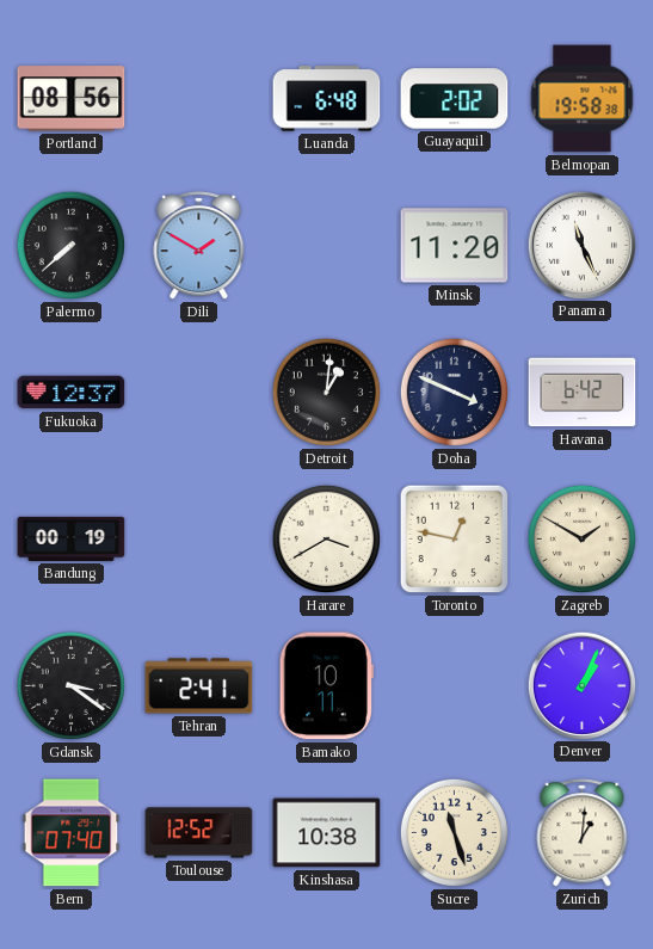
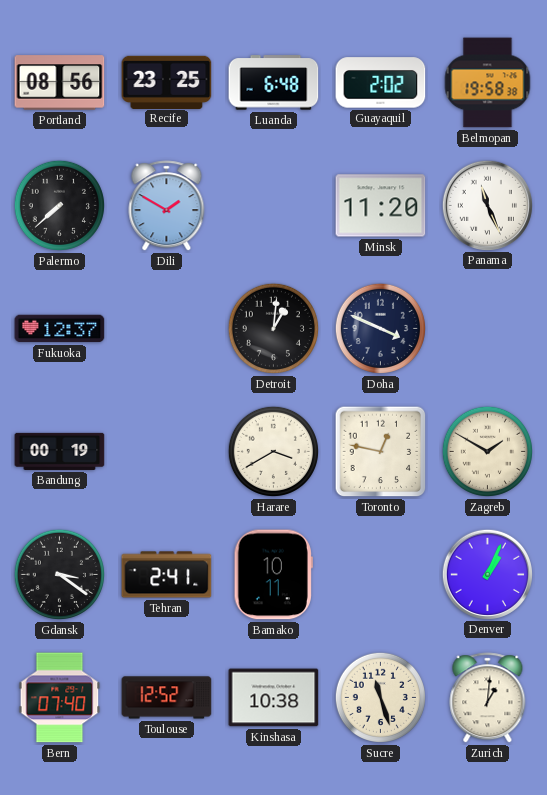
Recife: none -> 23:25
Havana: 6:42 -> none
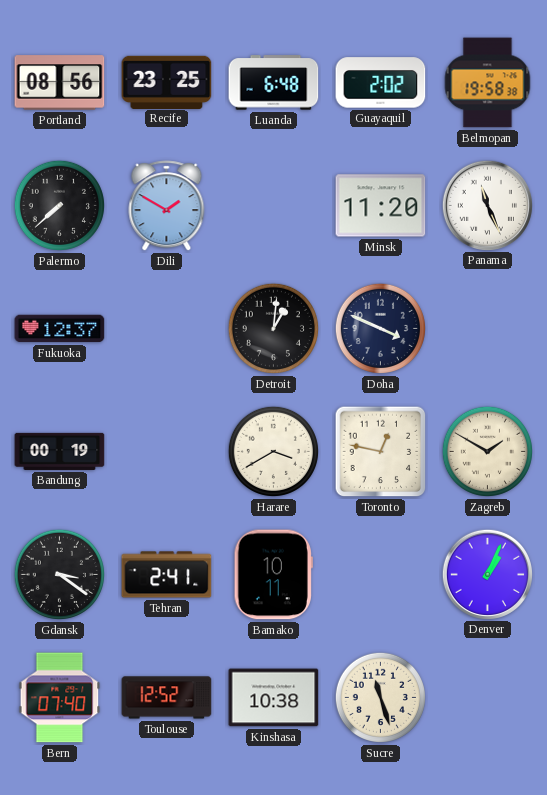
Zurich: 1:01 -> none
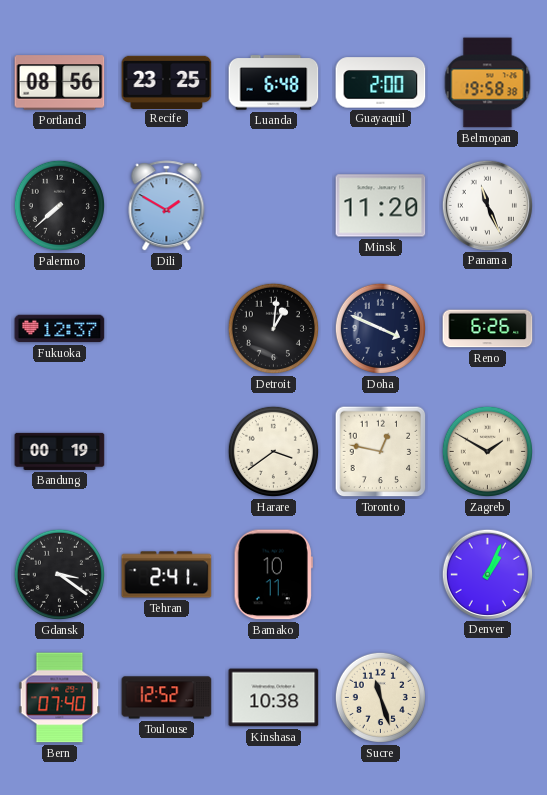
Guayaquil: 2:02 -> 2:00
Reno: none -> 6:26
Harare: 3:40 -> 3:39
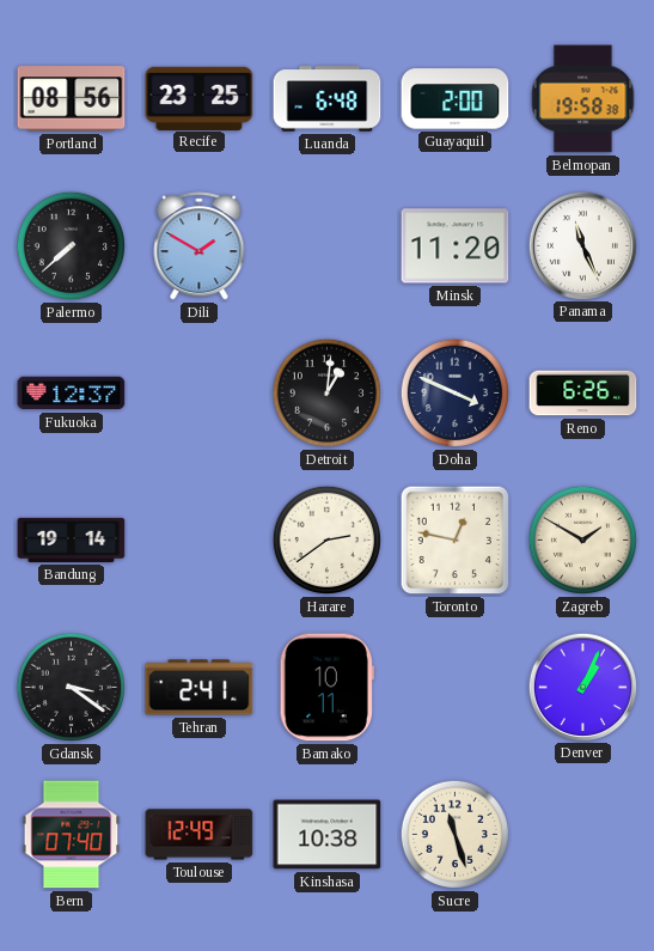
Bandung: 00:19 -> 19:14
Harare: 3:39 -> 2:39
Toulouse: 12:52 -> 12:49
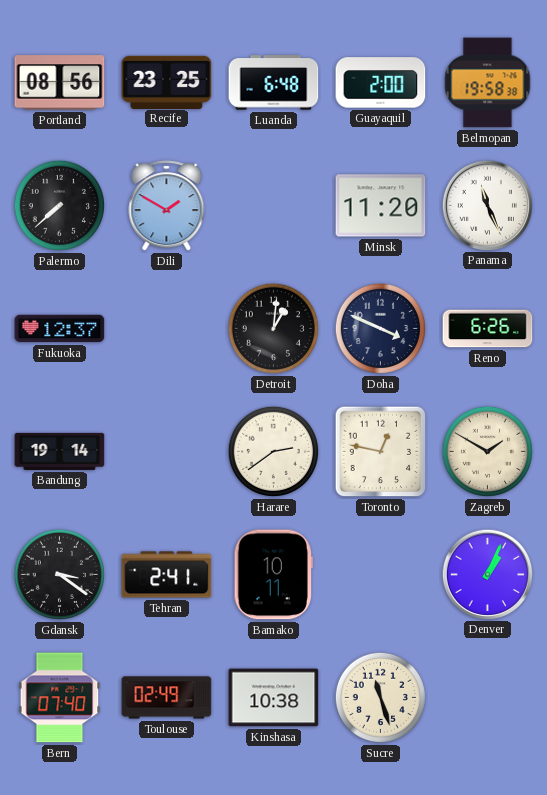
Toulouse: 12:49 -> 02:49
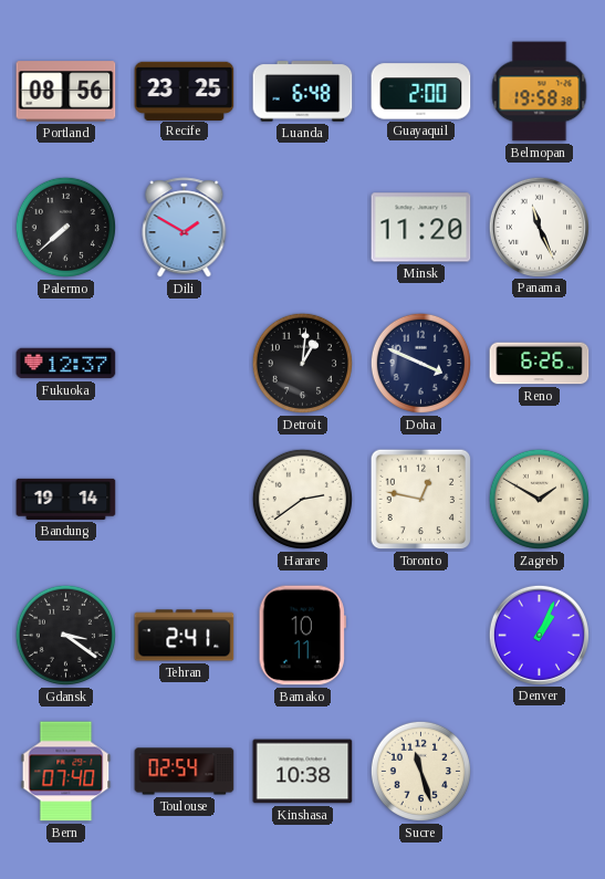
Toulouse: 02:49 -> 02:54
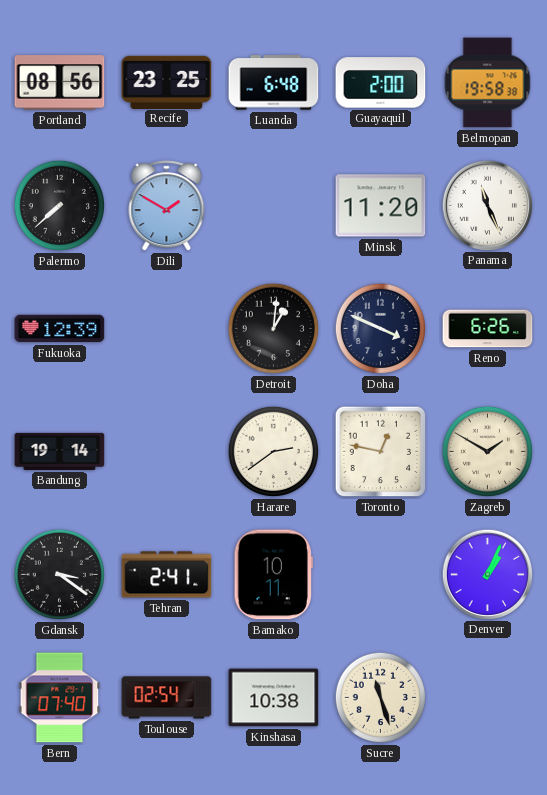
Fukuoka: 12:37 -> 12:39
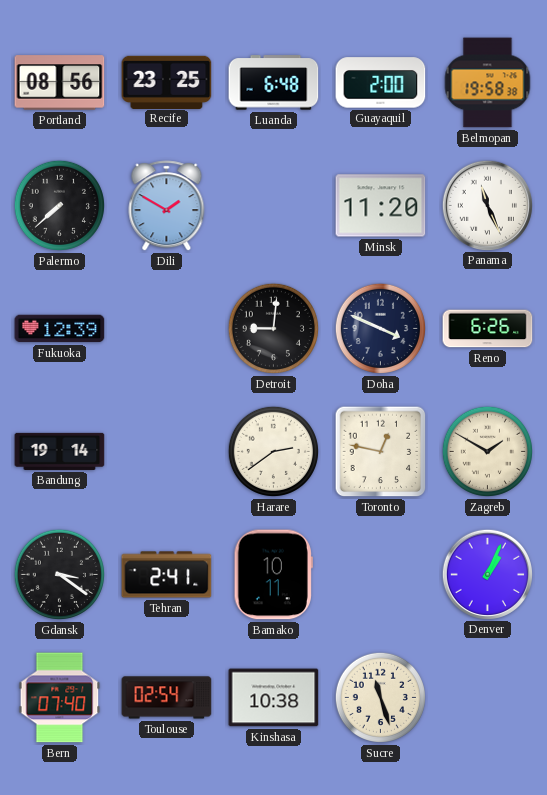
Detroit: 1:01 -> 9:01
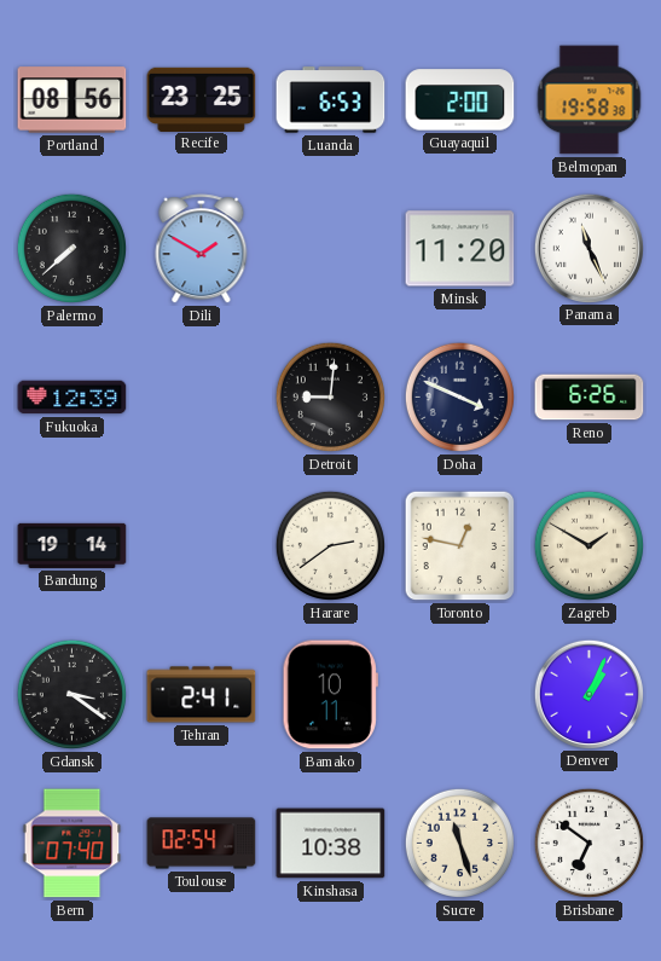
Luanda: 6:48 -> 6:53
Brisbane: none -> 6:51
